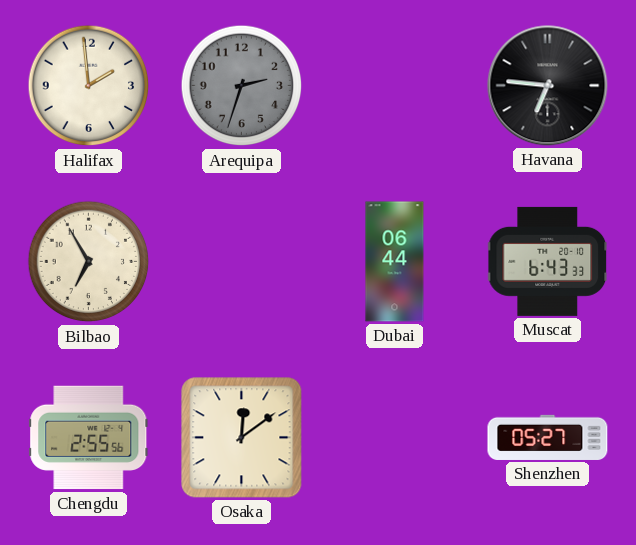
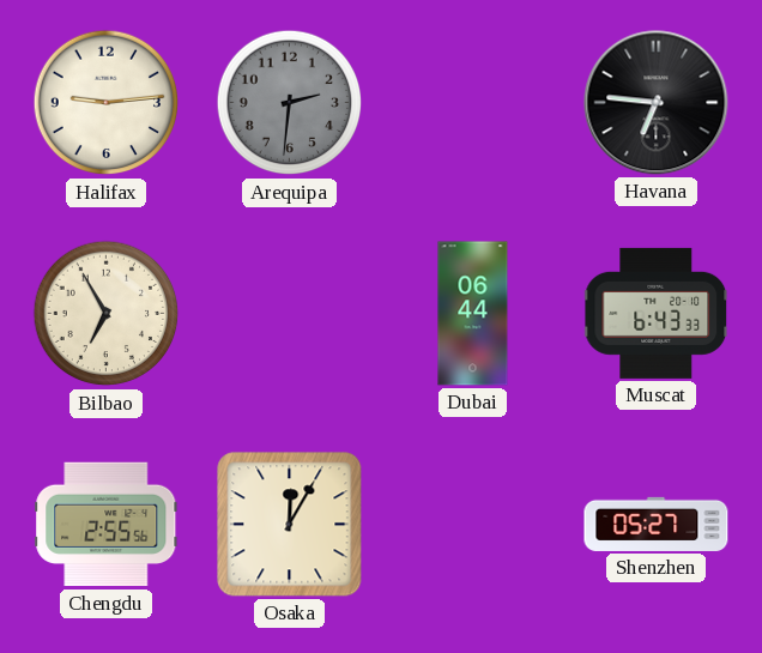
Halifax: 1:59 -> 9:14
Arequipa: 2:33 -> 2:31
Osaka: 12:09 -> 12:05
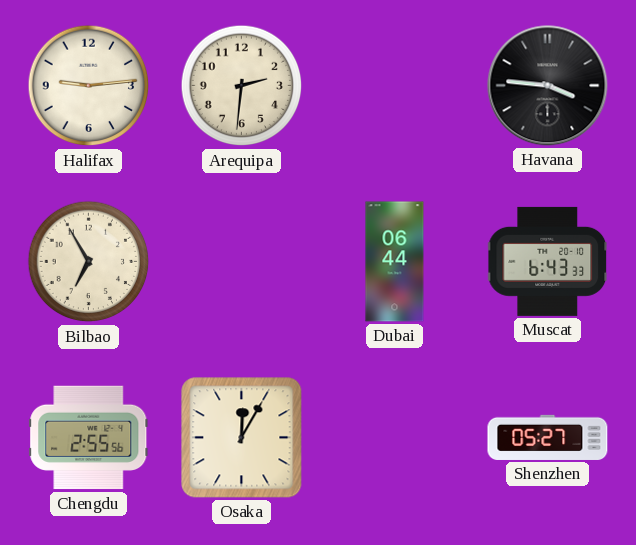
Arequipa dial: grey -> cream
Havana: 6:46 -> 3:46
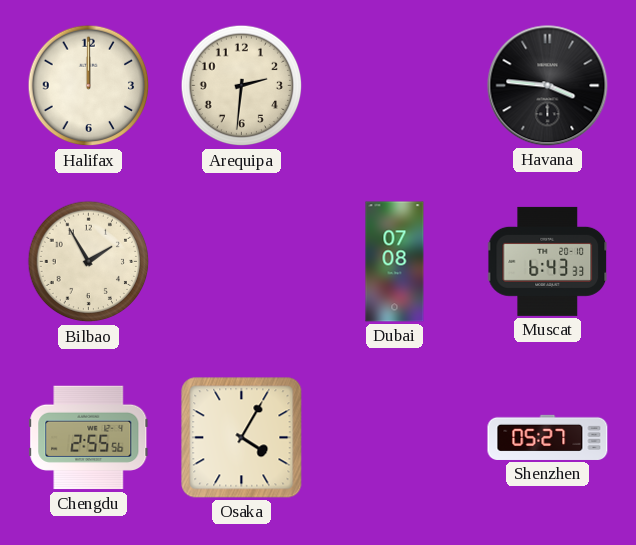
Halifax: 9:14 -> 12:00
Bilbao: 6:55 -> 1:55
Dubai: 06:44 -> 07:08
Osaka: 12:05 -> 4:05
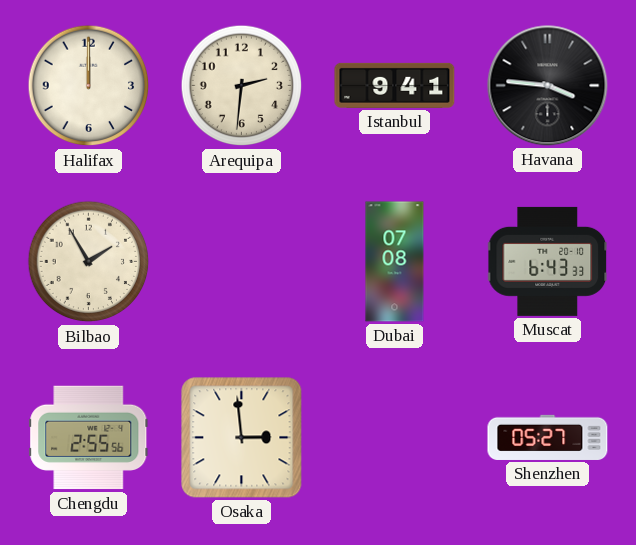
Istanbul: none -> 9:41
Osaka: 4:05 -> 2:59
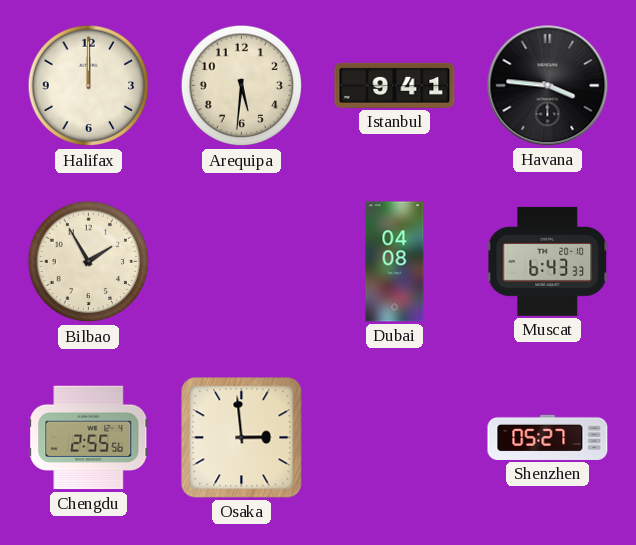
Arequipa: 2:31 -> 5:31
Dubai: 07:08 -> 04:08
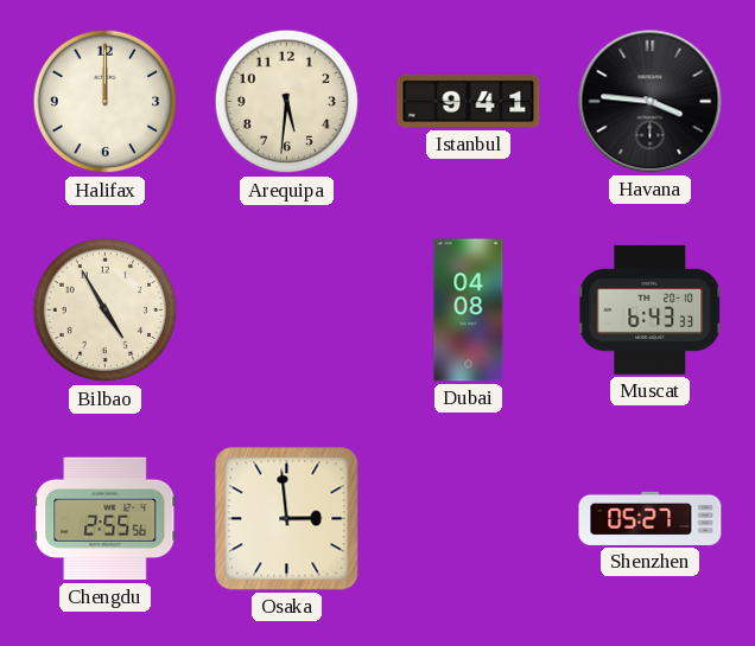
Bilbao: 1:55 -> 4:55
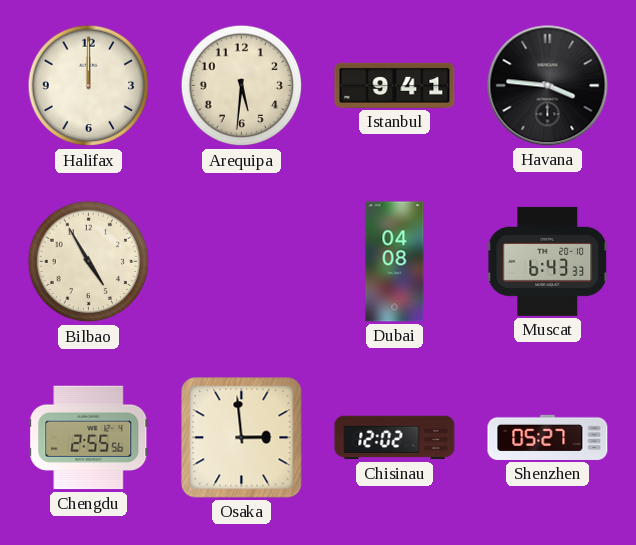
Chisinau: none -> 12:02
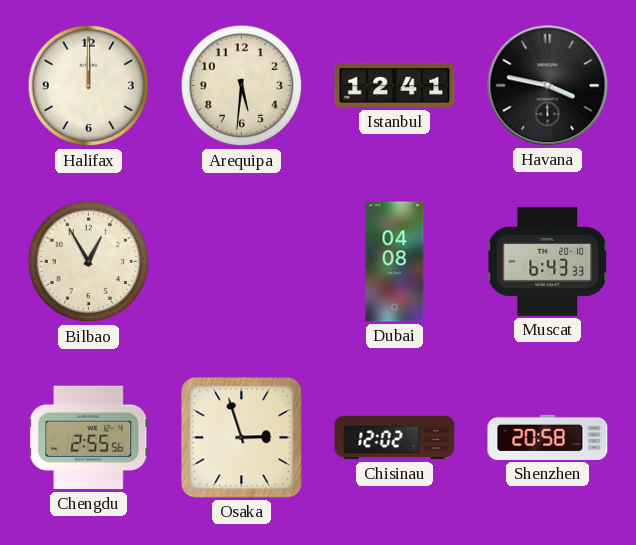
Istanbul: 9:41 -> 12:41
Havana: 3:46 -> 3:47
Bilbao: 4:55 -> 12:55
Osaka: 2:59 -> 2:57
Shenzhen: 05:27 -> 20:58
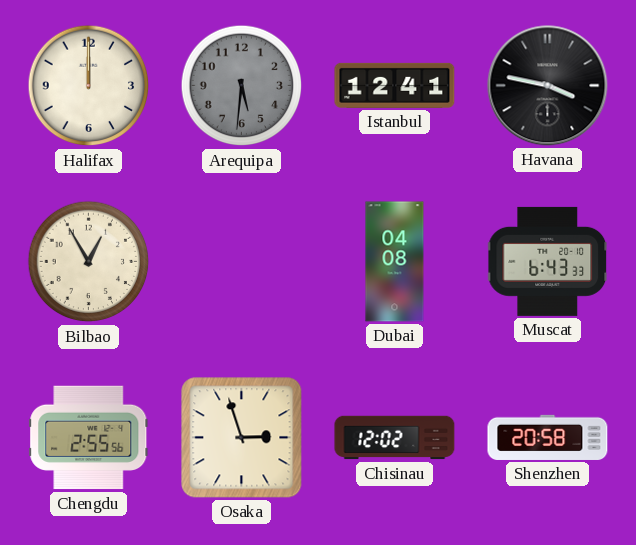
Arequipa dial: cream -> grey
